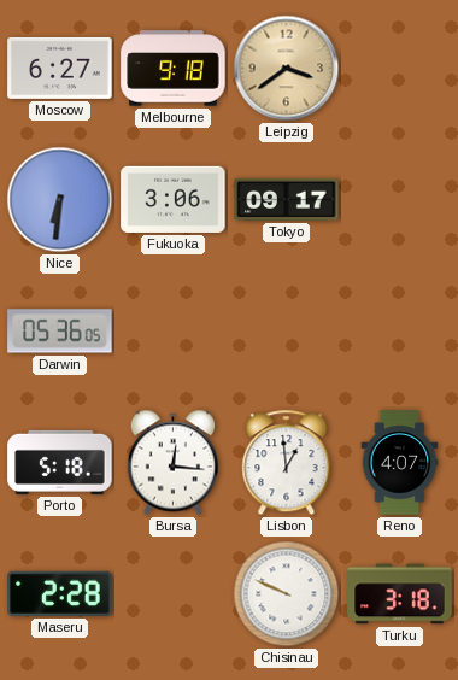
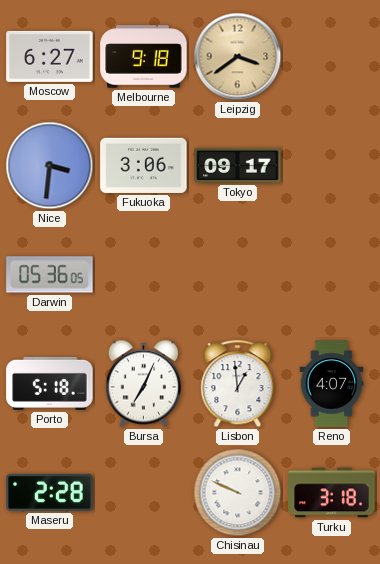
Nice: 6:31 -> 3:31
Bursa: 12:16 -> 7:04
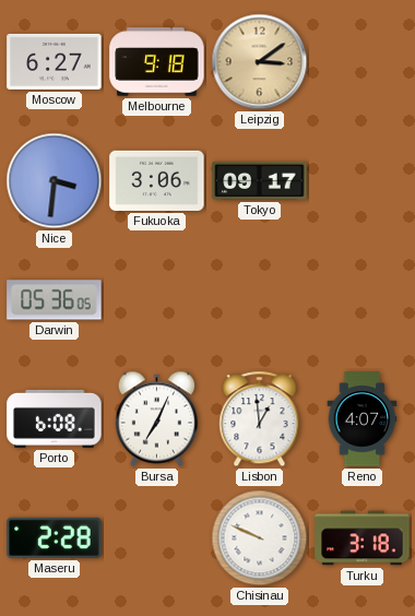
Leipzig: 3:39 -> 3:09
Porto: 5:18 -> 6:08
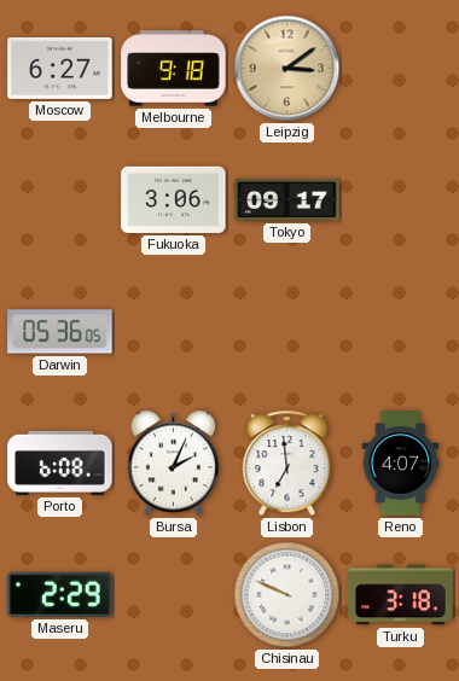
Nice: 3:31 -> none
Bursa: 7:04 -> 2:04
Lisbon: 12:59 -> 6:59
Maseru: 2:28 -> 2:29
